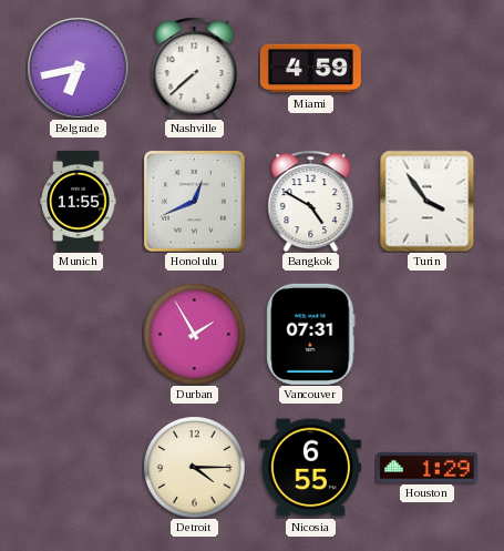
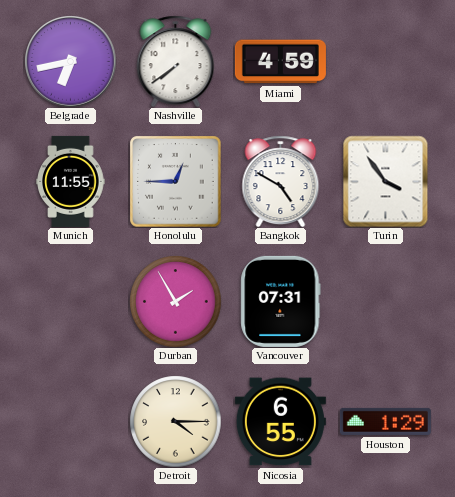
Nashville: 7:38 -> 7:39
Honolulu: 12:41 -> 12:45
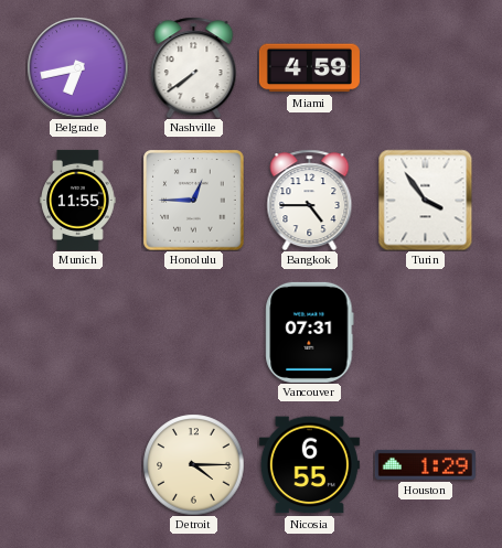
Bangkok: 4:50 -> 4:45
Durban: 1:55 -> none
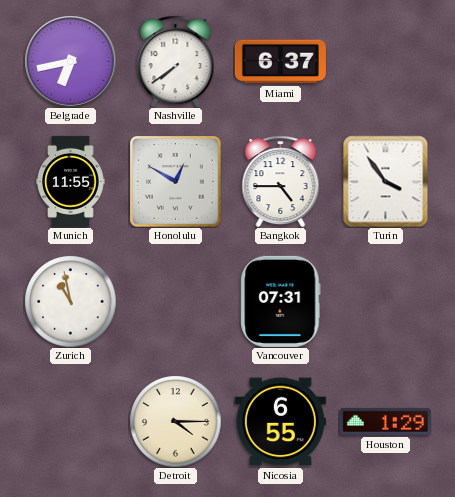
Miami: 4:59 -> 6:37
Honolulu: 12:45 -> 12:50
Zurich: none -> 10:58
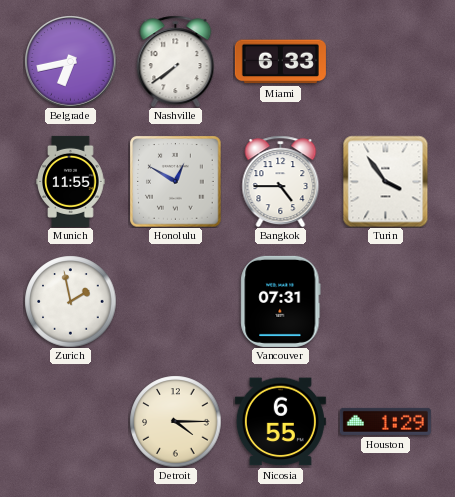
Miami: 6:37 -> 6:33
Zurich: 10:58 -> 1:58
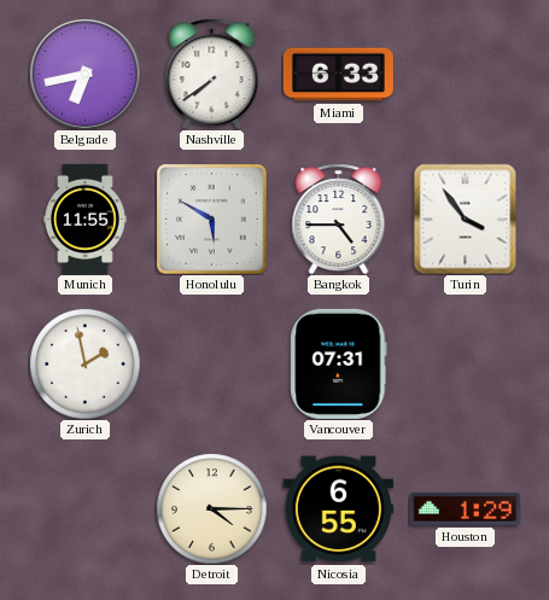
Honolulu: 12:50 -> 5:50
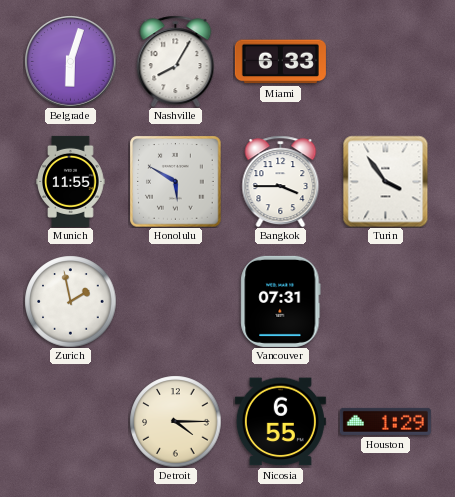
Belgrade: 6:43 -> 6:03
Nashville: 7:39 -> 8:05
Bangkok: 4:45 -> 3:45
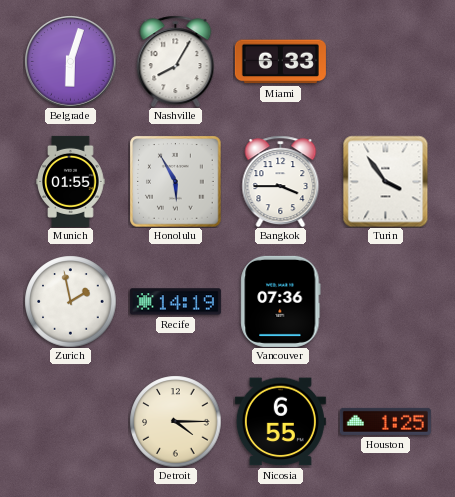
Munich: 11:55 -> 01:55
Honolulu: 5:50 -> 5:55
Recife: none -> 14:19
Vancouver: 07:31 -> 07:36
Houston: 1:29 -> 1:25
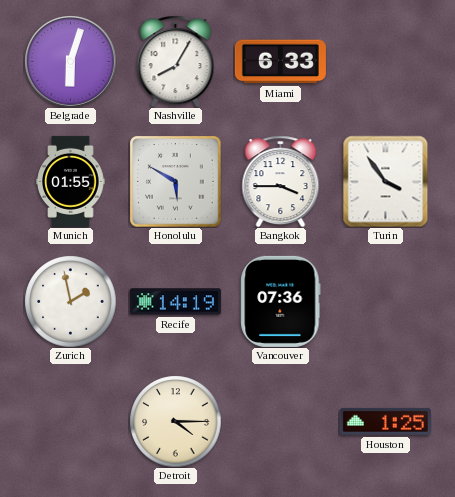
Honolulu: 5:55 -> 5:50
Nicosia: 6:55 -> none
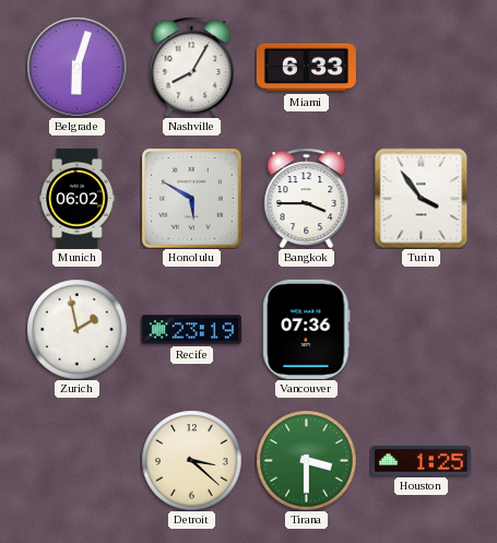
Munich: 01:55 -> 06:02
Recife: 14:19 -> 23:19
Detroit: 4:15 -> 3:22
Tirana: none -> 3:30
